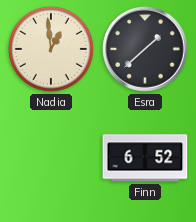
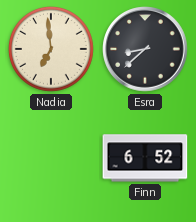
Nadia: 12:59 -> 6:59
Esra: 1:38 -> 8:38
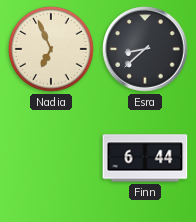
Nadia: 6:59 -> 6:56
Finn: 6:52 -> 6:44
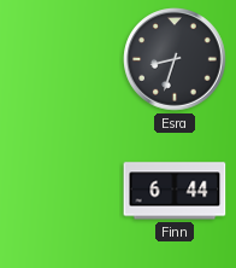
Nadia: 6:56 -> none
Esra: 8:38 -> 8:33
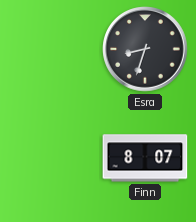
Finn: 6:44 -> 8:07
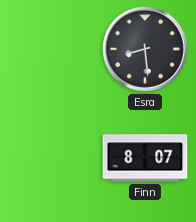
Esra: 8:33 -> 8:29
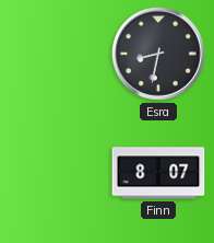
Esra: 8:29 -> 8:32
